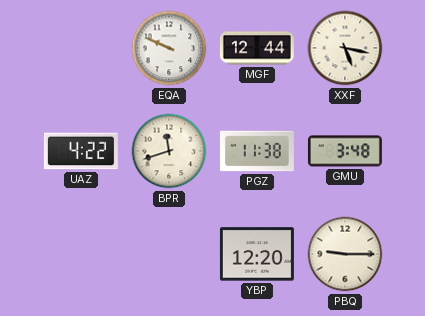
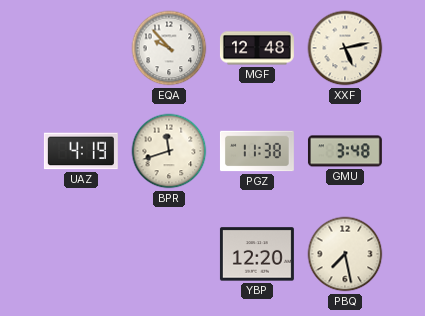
EQA: 9:49 -> 9:53
MGF: 12:44 -> 12:48
XXF: 5:17 -> 5:13
UAZ: 4:22 -> 4:19
PBQ: 9:15 -> 7:28
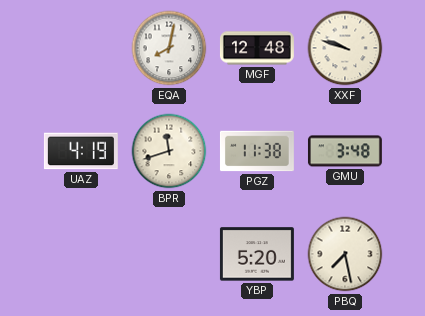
EQA: 9:53 -> 8:02
XXF: 5:13 -> 9:48
YBP: 12:20 -> 5:20
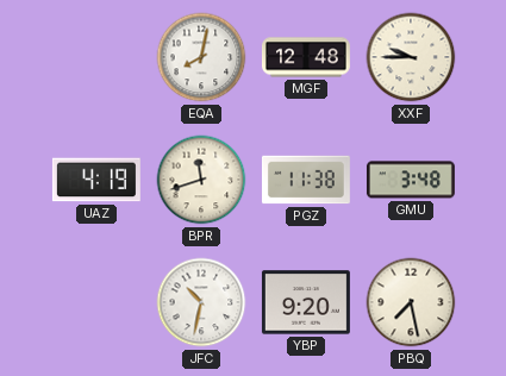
XXF: 9:48 -> 9:45
JFC: none -> 10:32
YBP: 5:20 -> 9:20
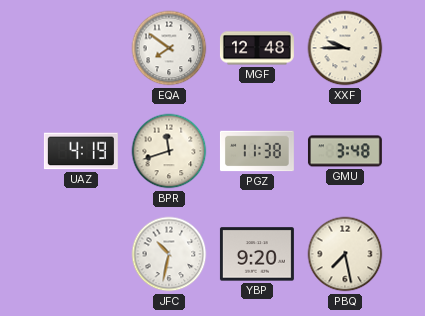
EQA: 8:02 -> 7:51
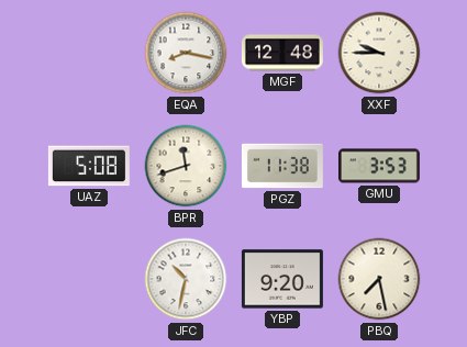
EQA: 7:51 -> 8:17
UAZ: 4:19 -> 5:08
GMU: 3:48 -> 3:53
